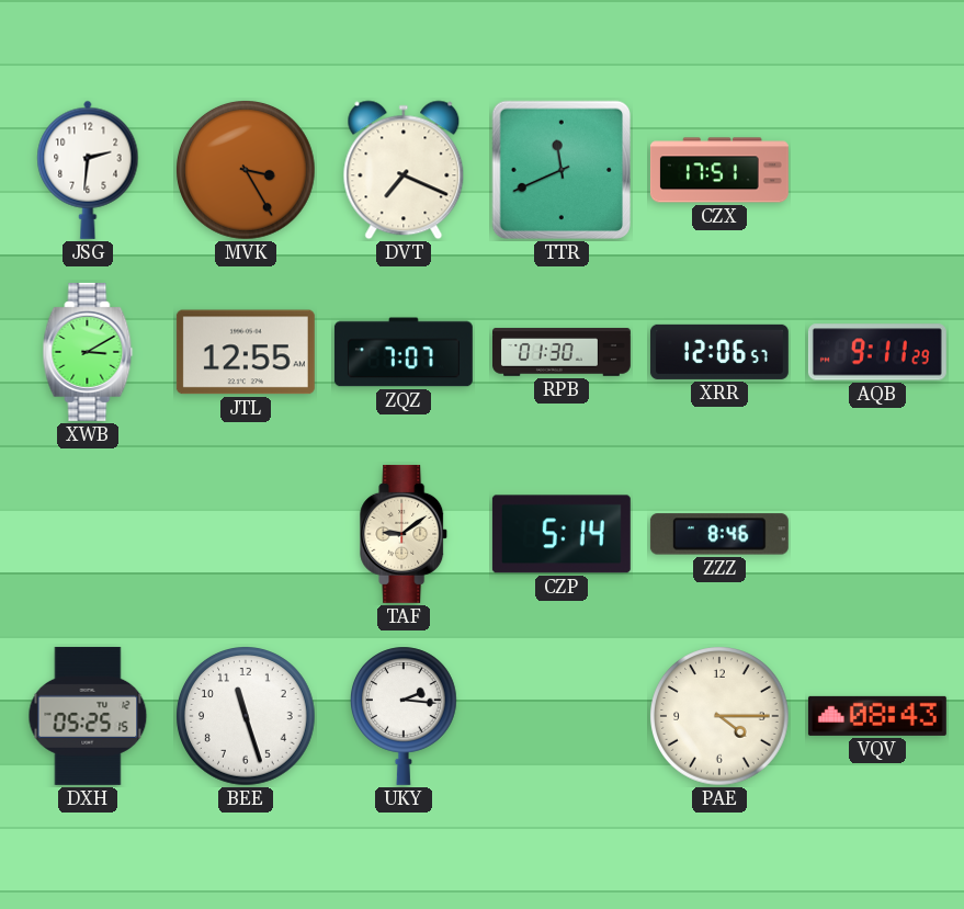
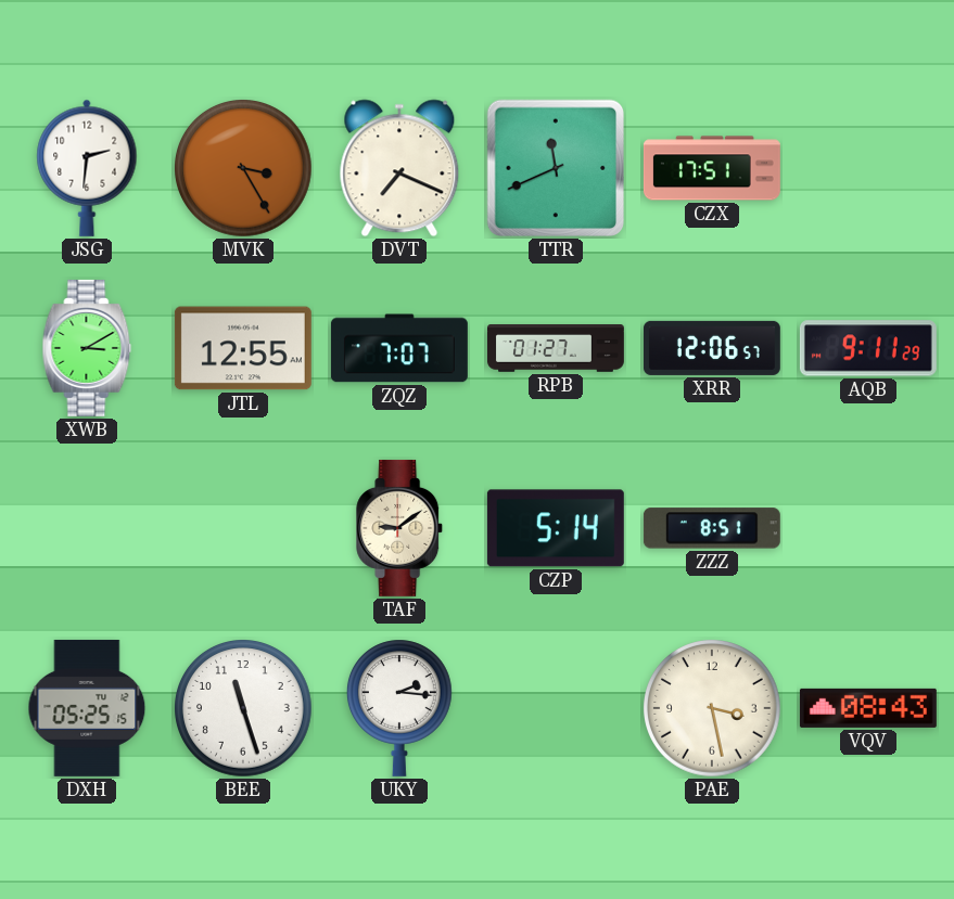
RPB: 01:30 -> 01:27
ZZZ: 8:46 -> 8:51
PAE: 4:15 -> 3:28
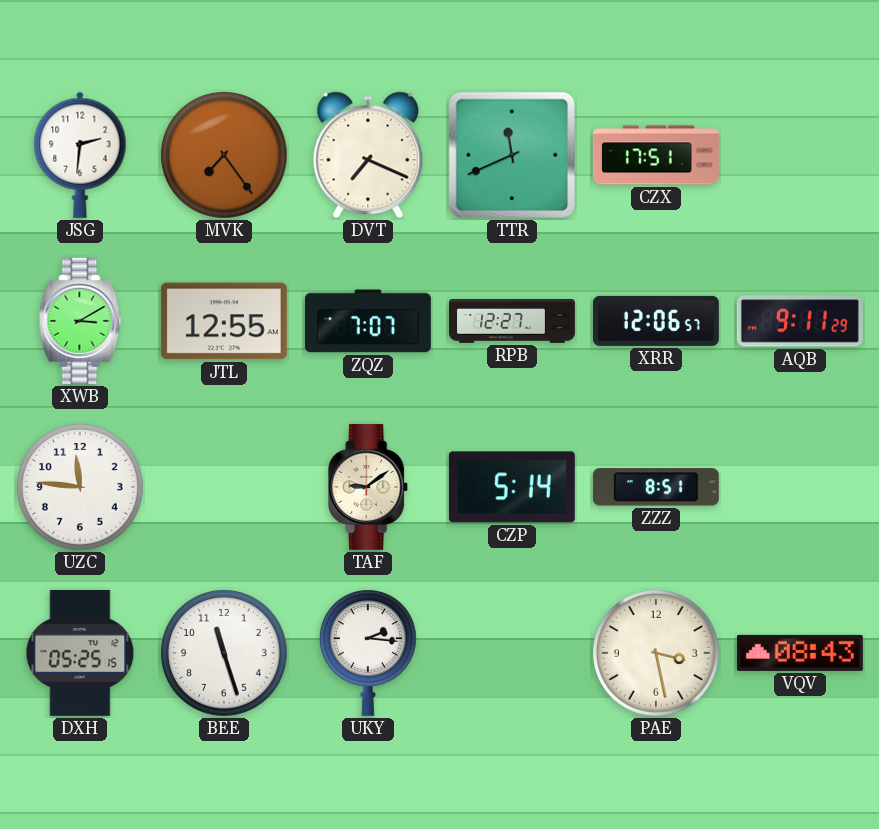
MVK: 3:25 -> 7:24
RPB: 01:27 -> 12:27
UZC: none -> 11:46
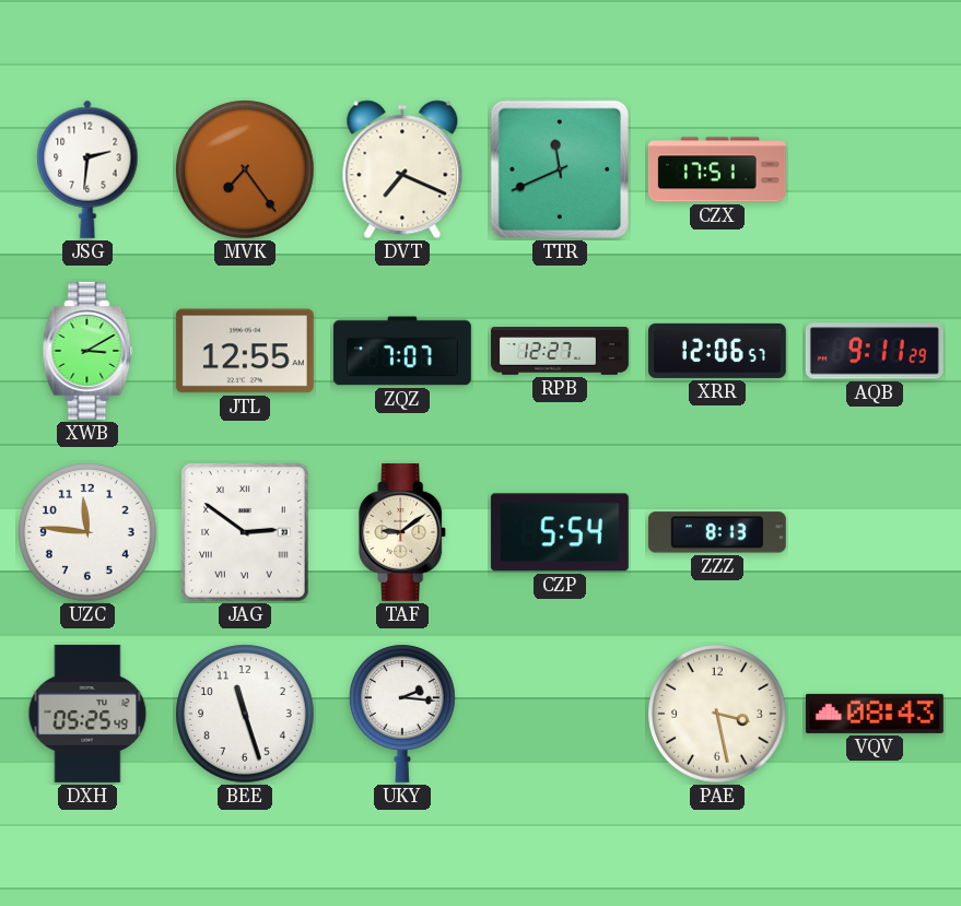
JAG: none -> 2:51
CZP: 5:14 -> 5:54
ZZZ: 8:51 -> 8:13
DXH: 05:25:15 -> 05:25:49
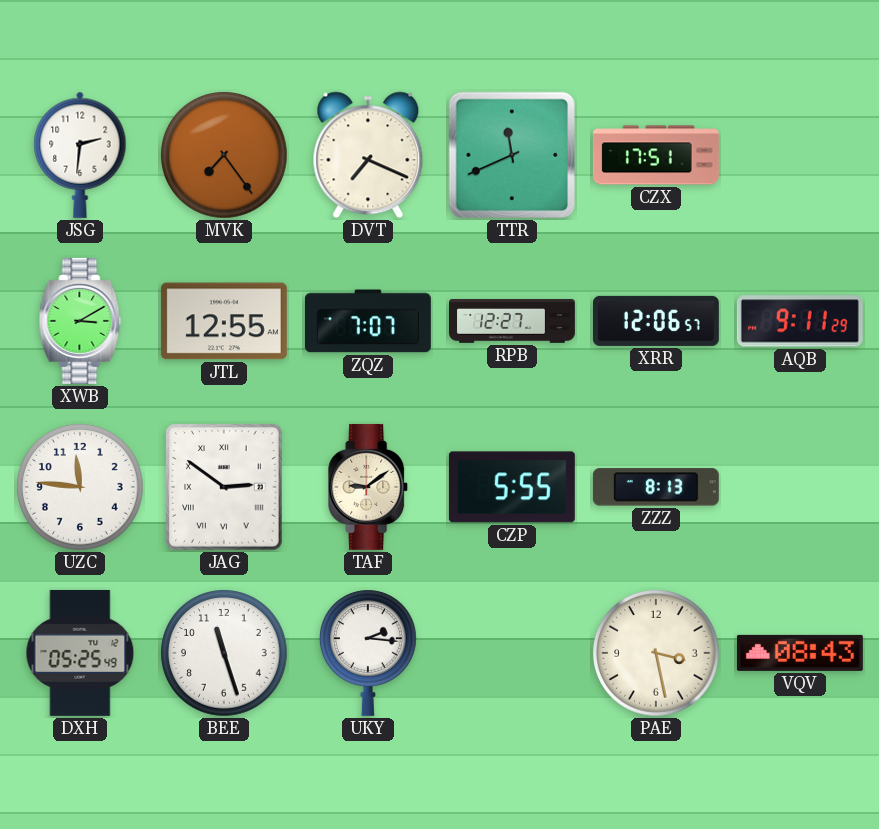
CZP: 5:54 -> 5:55
